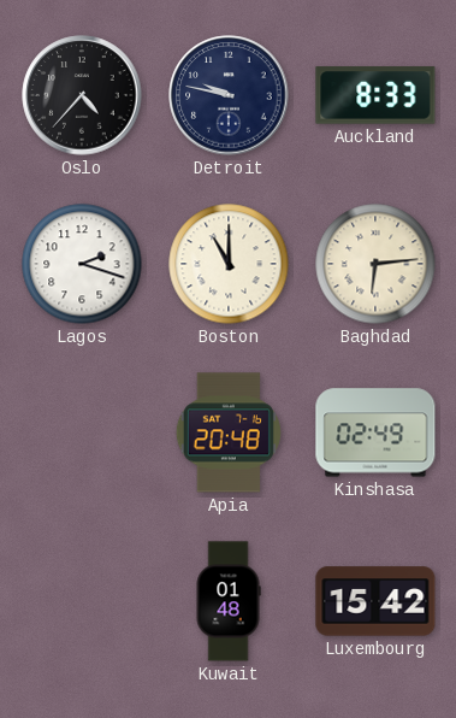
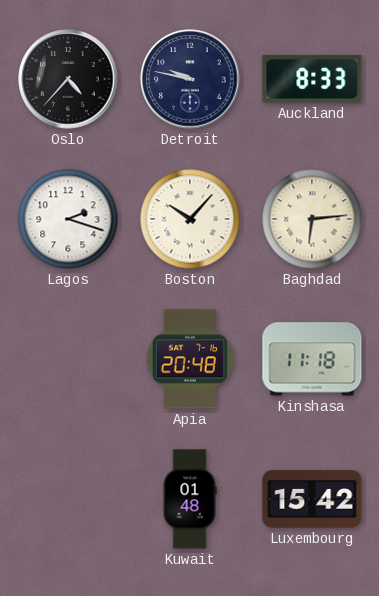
Boston: 11:00 -> 10:07
Kinshasa: 02:49 -> 11:18
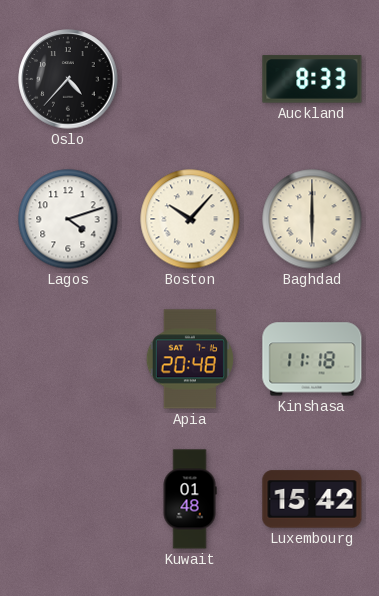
Detroit: 9:47 -> none
Lagos: 2:18 -> 4:12
Baghdad: 6:14 -> 6:00
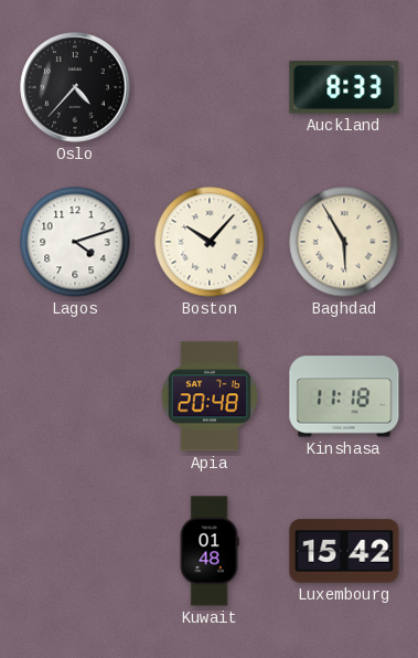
Baghdad: 6:00 -> 5:55
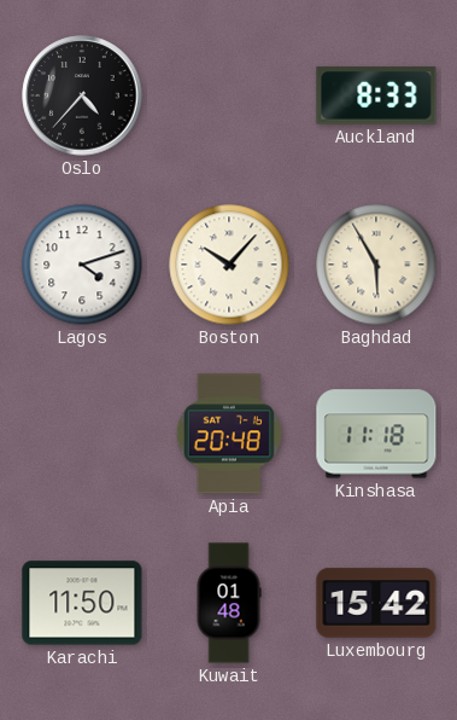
Karachi: none -> 11:50
